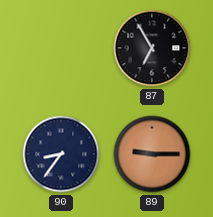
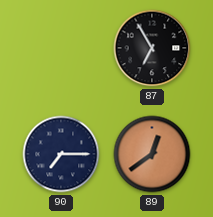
90: 8:36 -> 7:15
89: 9:15 -> 12:39
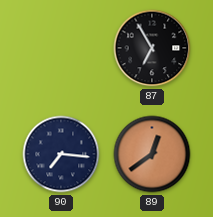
90: 7:15 -> 7:16
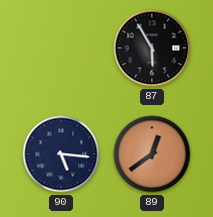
87: 6:55 -> 5:55
90: 7:16 -> 5:16
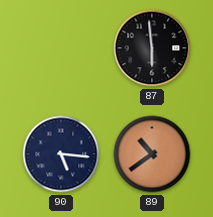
87: 5:55 -> 5:59
89: 12:39 -> 10:39
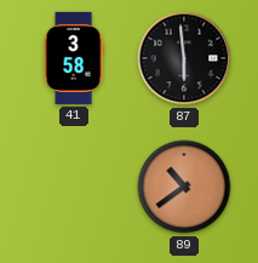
41: none -> 3:58
90: 5:16 -> none
